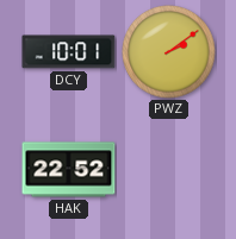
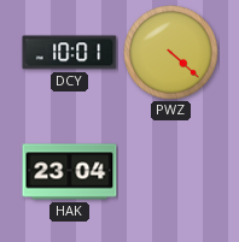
PWZ: 2:09 -> 4:22
HAK: 22:52 -> 23:04
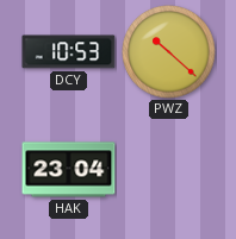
DCY: 10:01 -> 10:53
PWZ: 4:22 -> 10:22
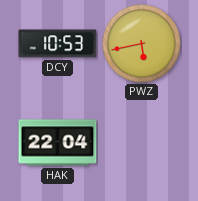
PWZ: 10:22 -> 5:43
HAK: 23:04 -> 22:04
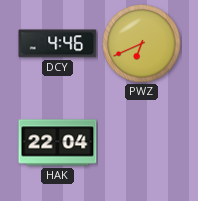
DCY: 10:53 -> 4:46
PWZ: 5:43 -> 6:41
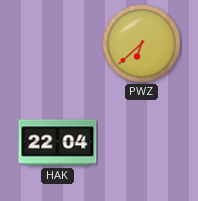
DCY: 4:46 -> none
PWZ: 6:41 -> 6:38
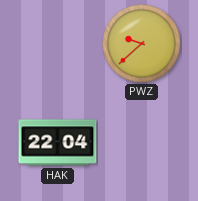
PWZ: 6:38 -> 9:38
